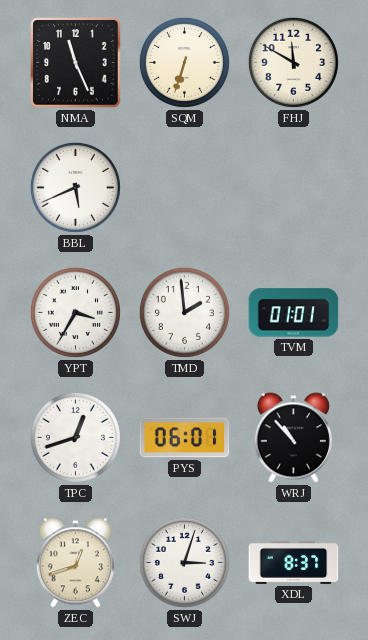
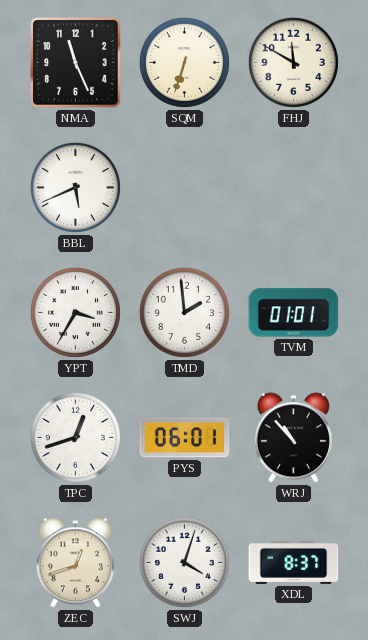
SWJ: 3:03 -> 4:03
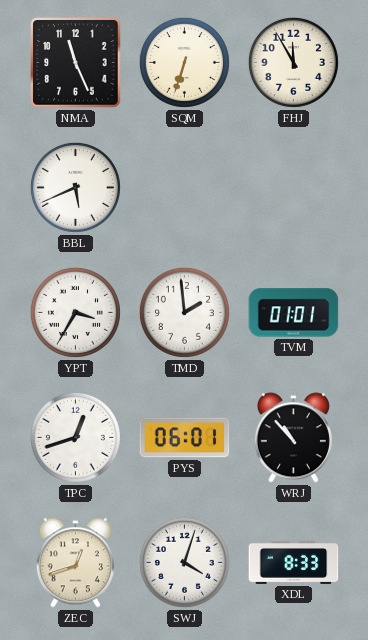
FHJ: 11:50 -> 11:55
XDL: 8:37 -> 8:33
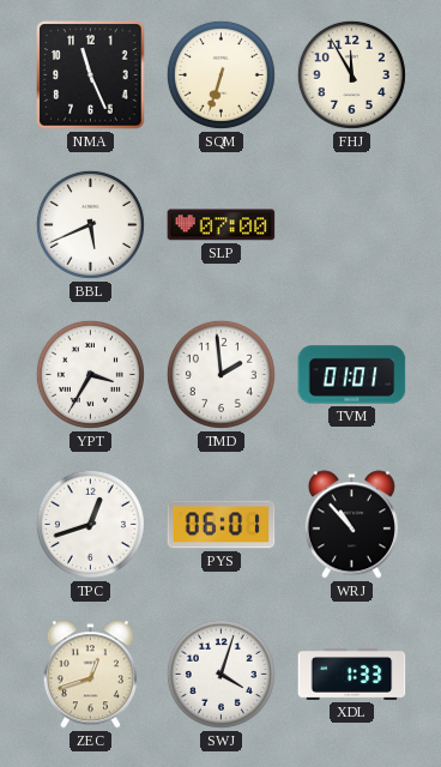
SLP: none -> 07:00
XDL: 8:33 -> 1:33
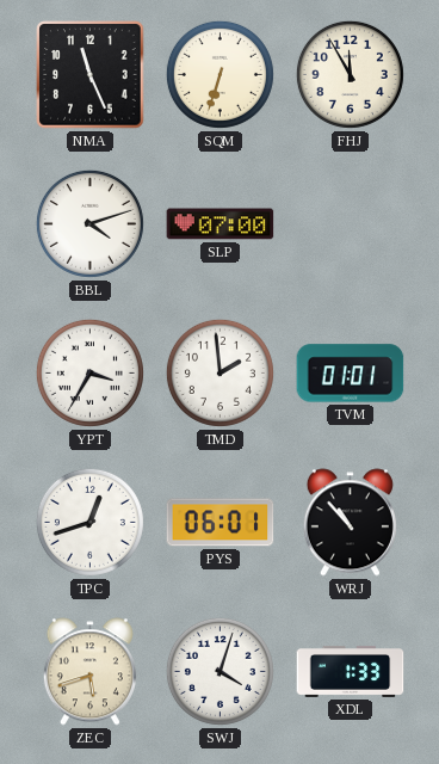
BBL: 5:41 -> 4:12
ZEC: 12:42 -> 5:42
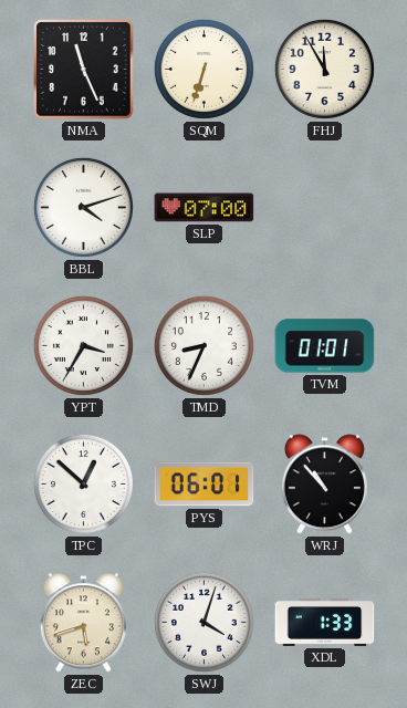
TMD: 1:59 -> 8:34
TPC: 12:42 -> 12:52
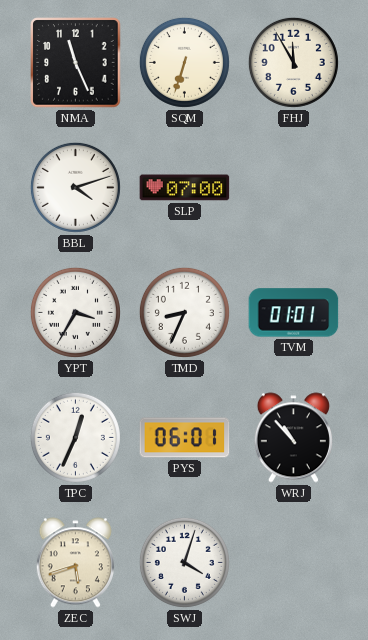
TPC: 12:52 -> 12:34
XDL: 1:33 -> none
